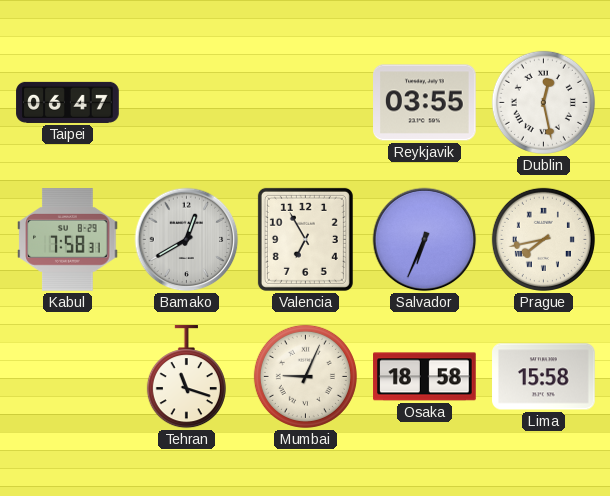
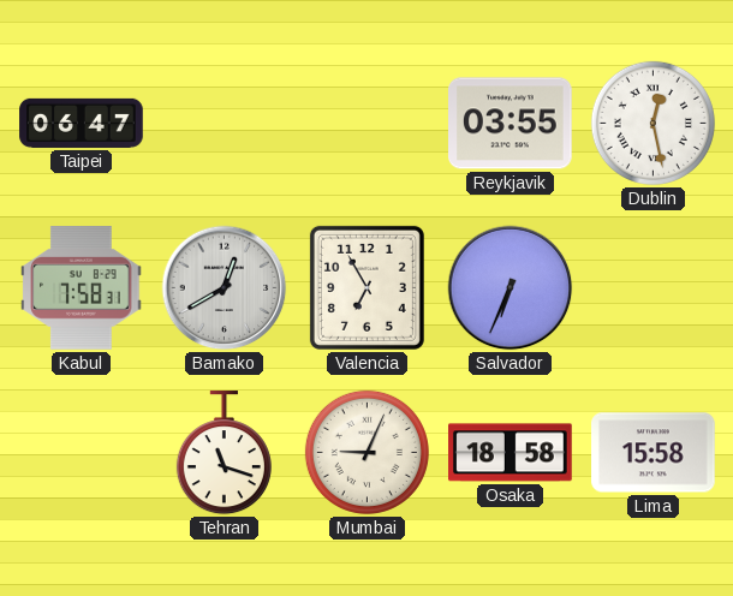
Prague: 7:43 -> none
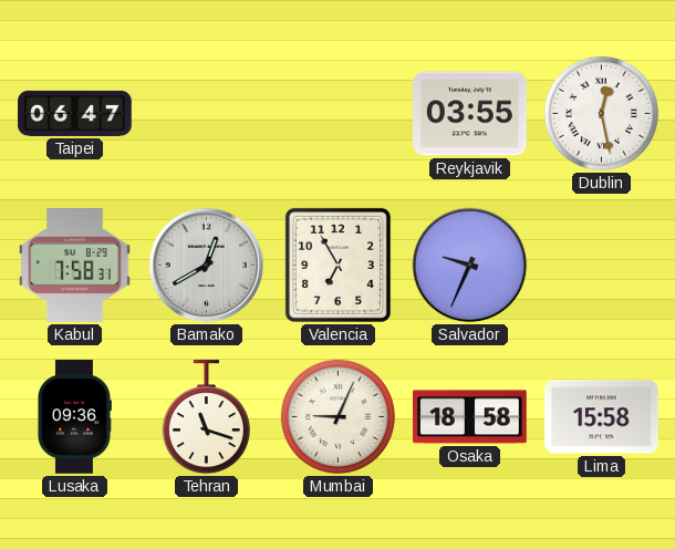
Salvador: 6:34 -> 9:34
Lusaka: none -> 09:36
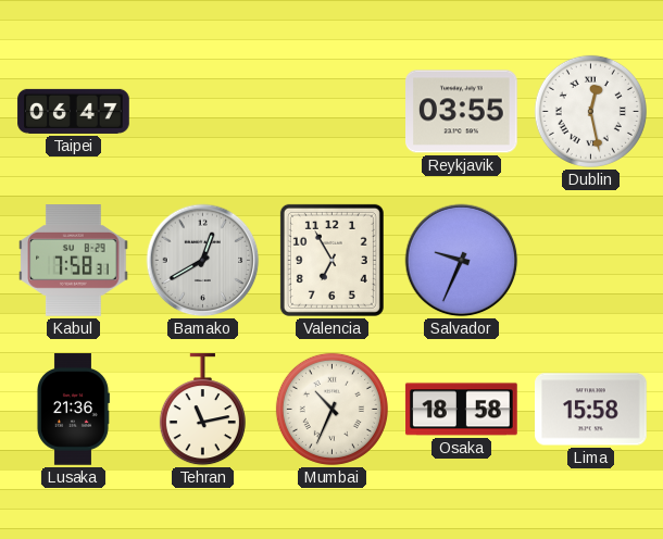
Lusaka: 09:36 -> 21:36
Tehran: 11:18 -> 11:13
Mumbai: 9:04 -> 10:34
